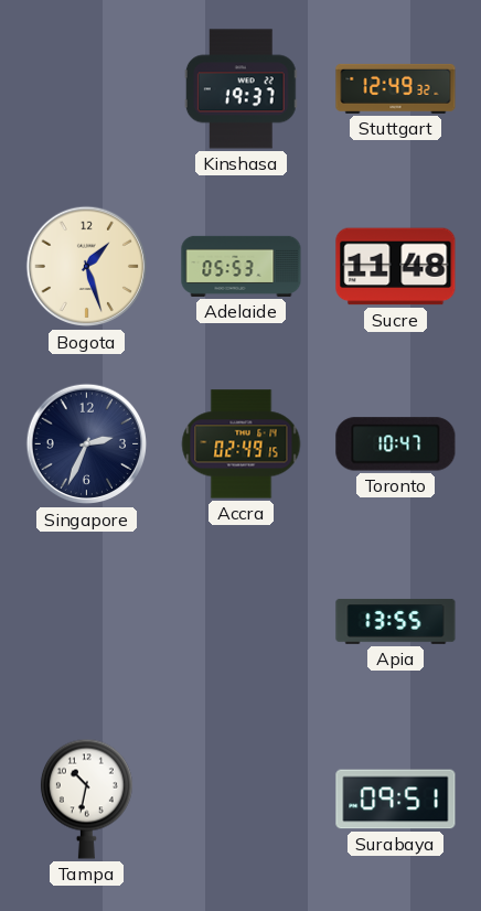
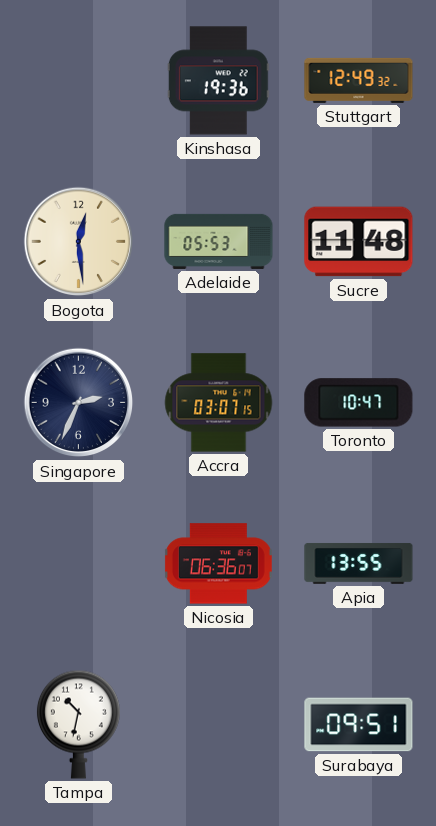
Kinshasa: 19:37 -> 19:36
Bogota: 1:27 -> 12:29
Accra: 02:49 -> 03:07
Nicosia: none -> 06:36
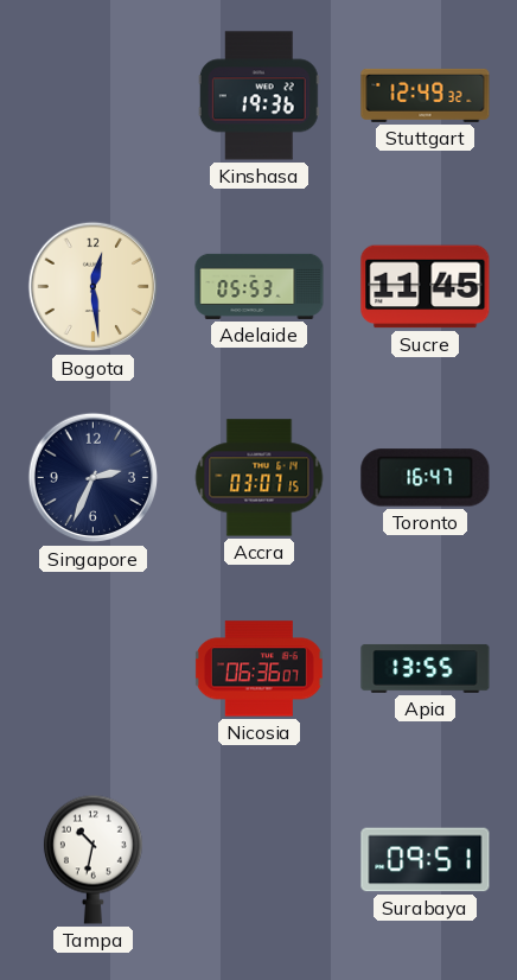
Sucre: 11:48 -> 11:45
Toronto: 10:47 -> 16:47
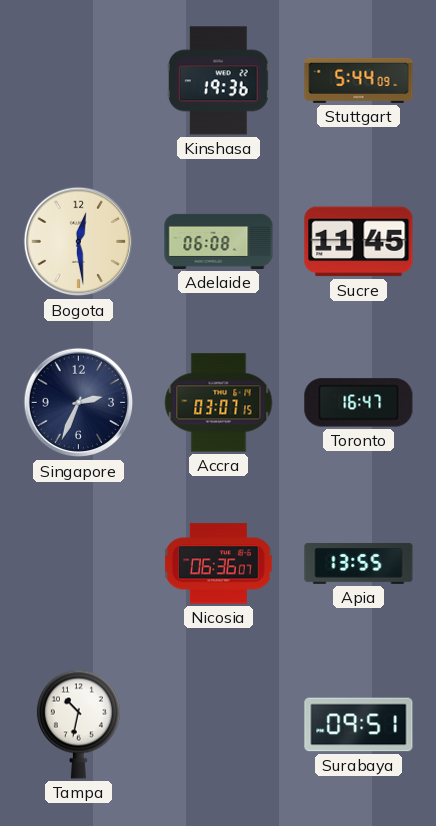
Stuttgart: 12:49 -> 5:44
Adelaide: 05:53 -> 06:08
